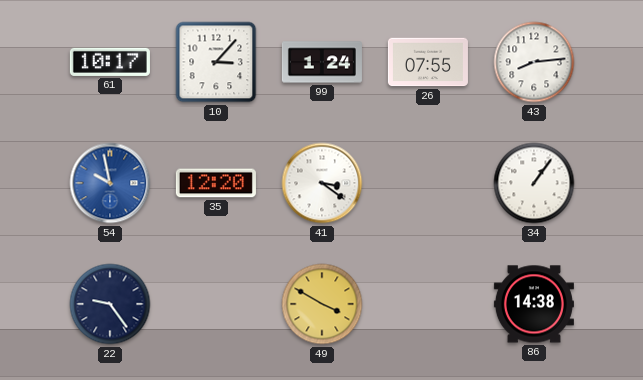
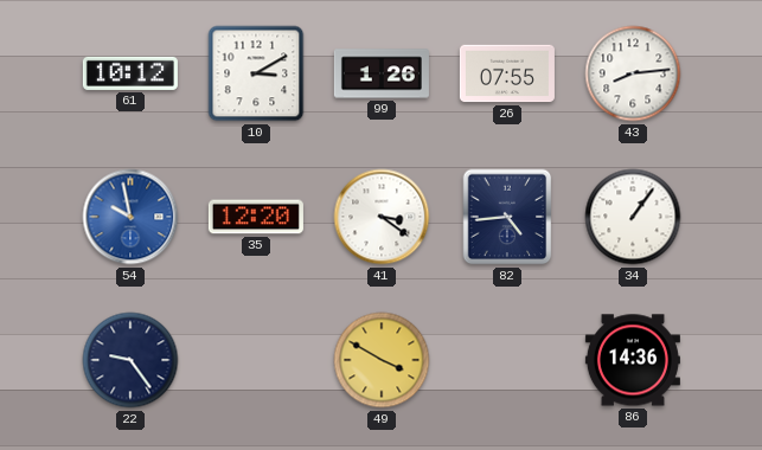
61: 10:17 -> 10:12
10: 3:07 -> 3:10
99: 1:24 -> 1:26
82: none -> 4:44
86: 14:38 -> 14:36
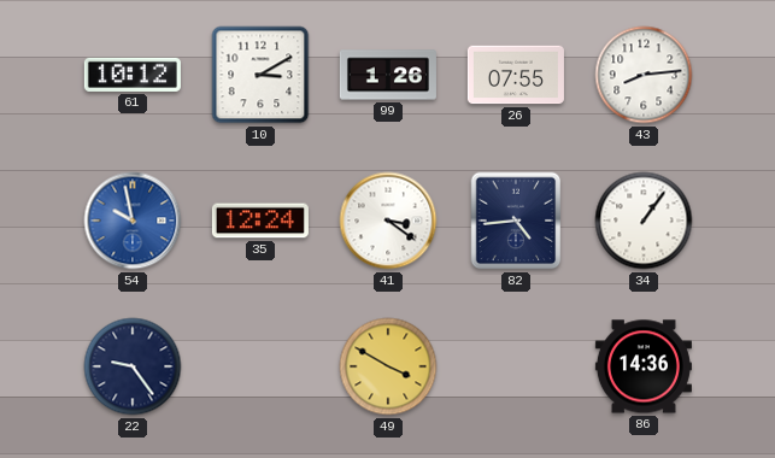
35: 12:20 -> 12:24
